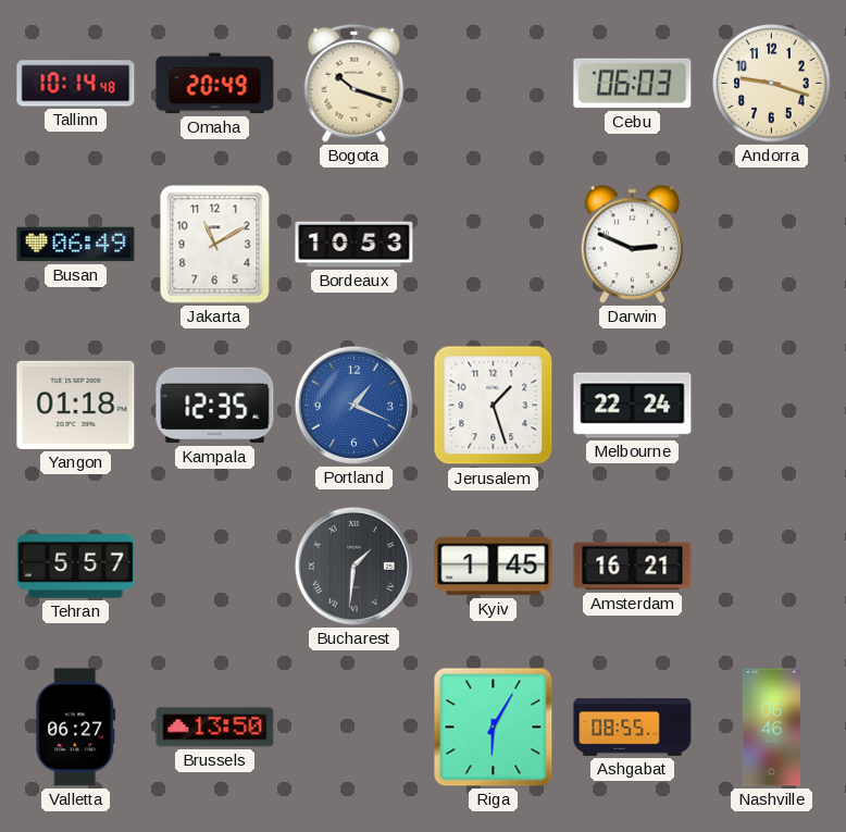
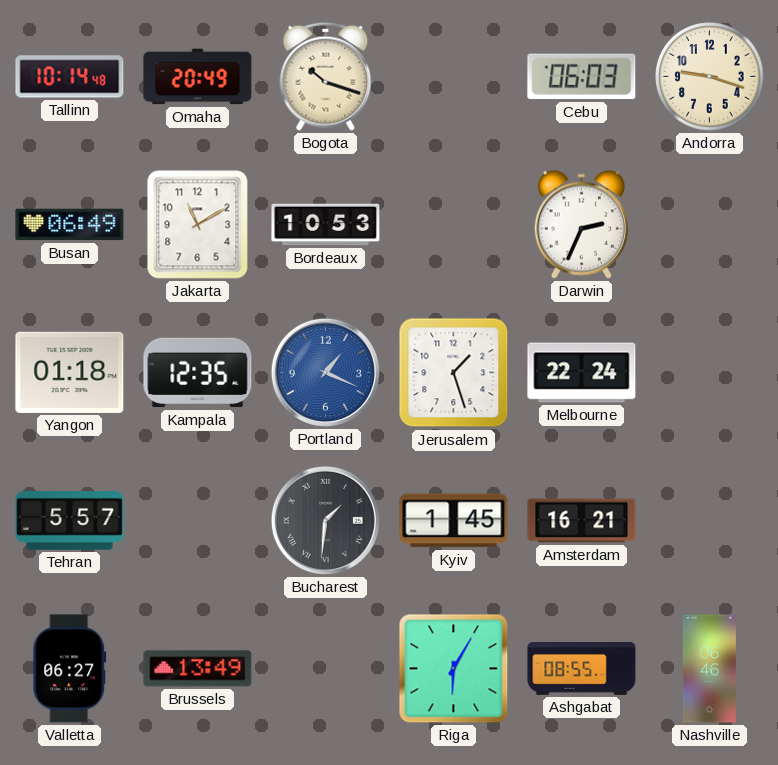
Darwin: 2:49 -> 2:34
Brussels: 13:50 -> 13:49
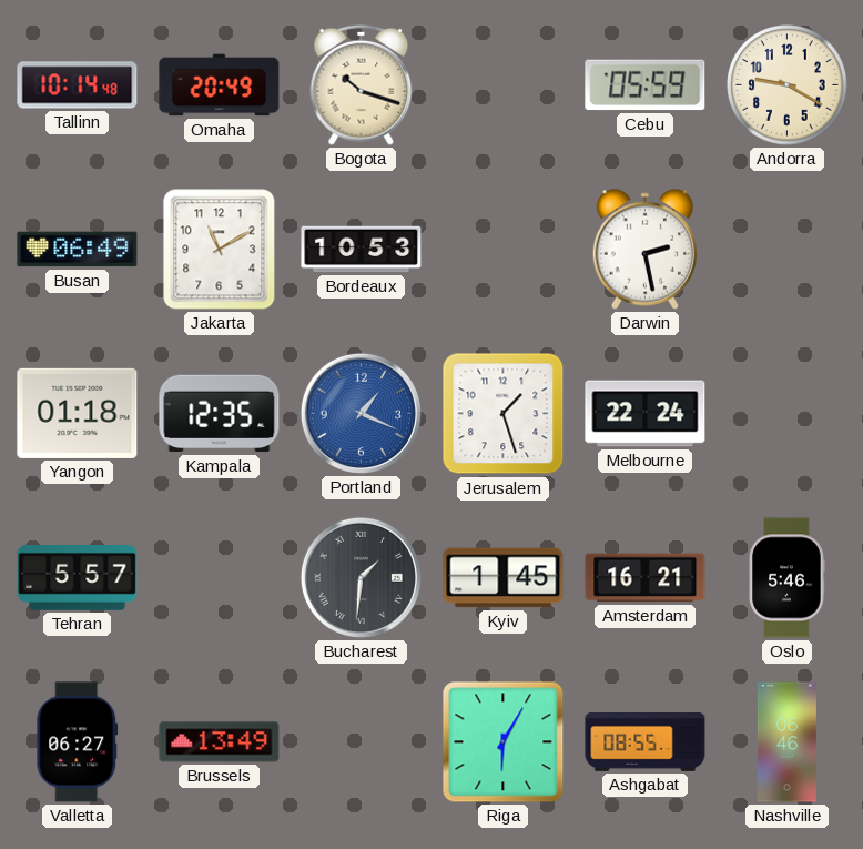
Cebu: 06:03 -> 05:59
Andorra: 9:18 -> 9:20
Darwin: 2:34 -> 2:28
Oslo: none -> 5:46
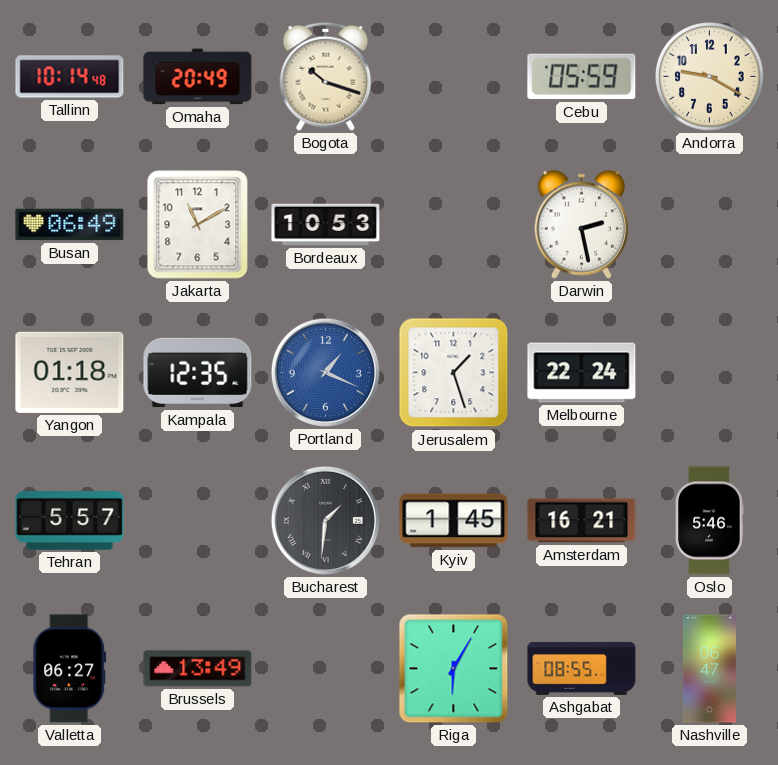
Nashville: 06:46 -> 06:47
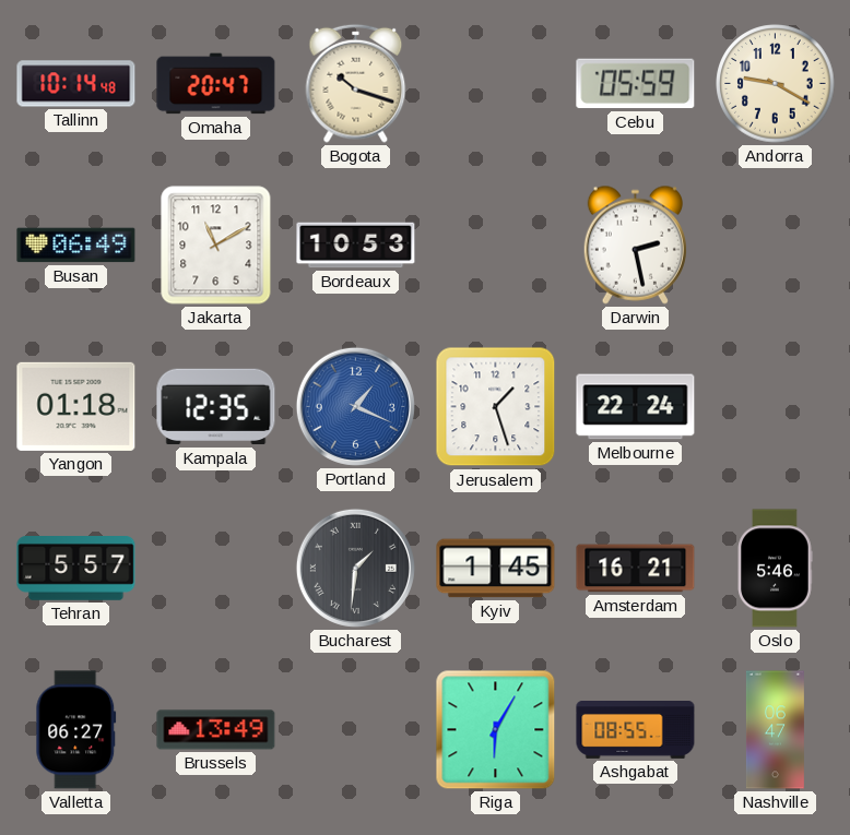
Omaha: 20:49 -> 20:47
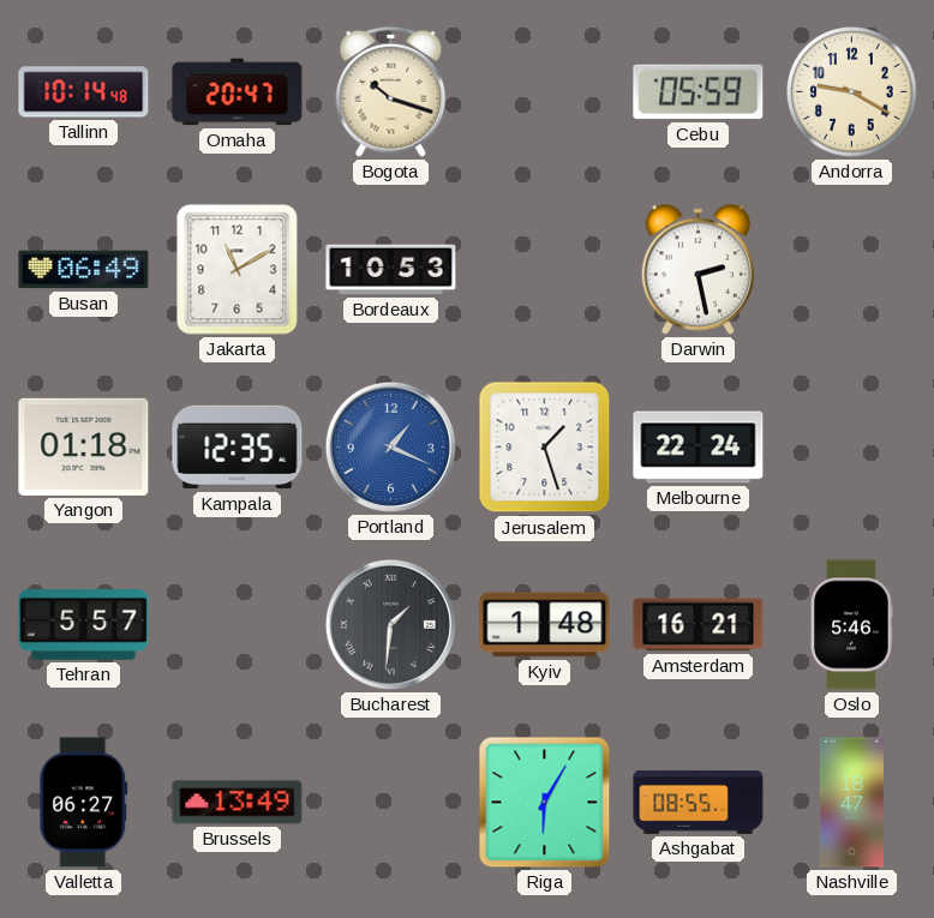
Kyiv: 1:45 -> 1:48
Nashville: 06:47 -> 18:47
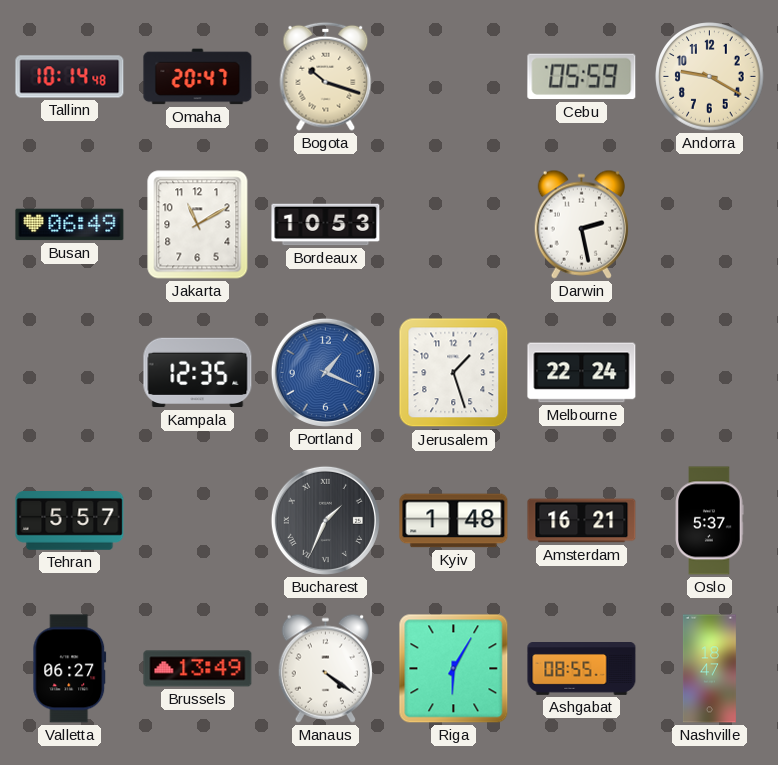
Yangon: 01:18 -> none
Bucharest: 1:31 -> 1:34
Oslo: 5:46 -> 5:37
Manaus: none -> 4:21
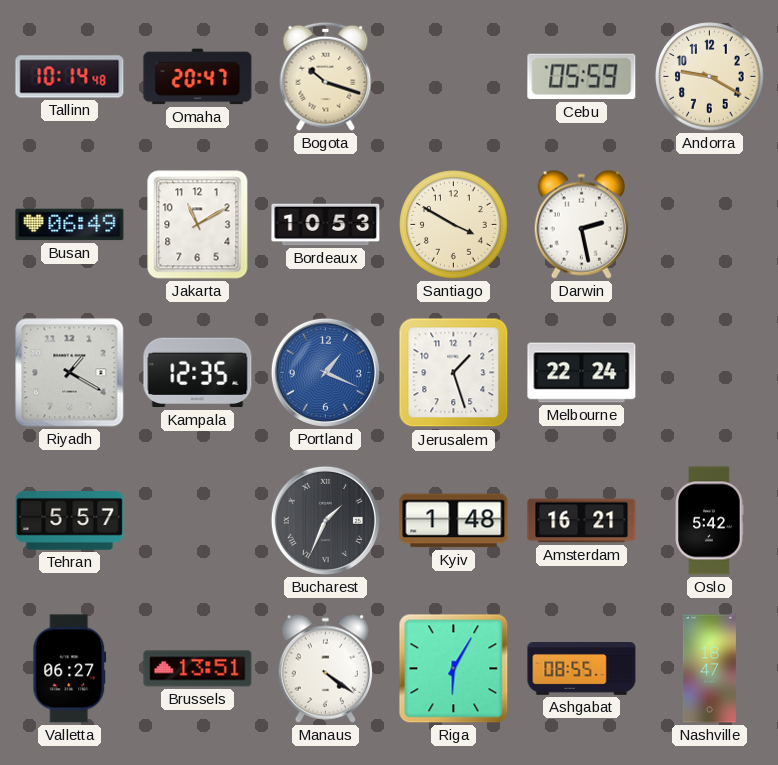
Santiago: none -> 3:50
Riyadh: none -> 1:20
Oslo: 5:37 -> 5:42
Brussels: 13:49 -> 13:51
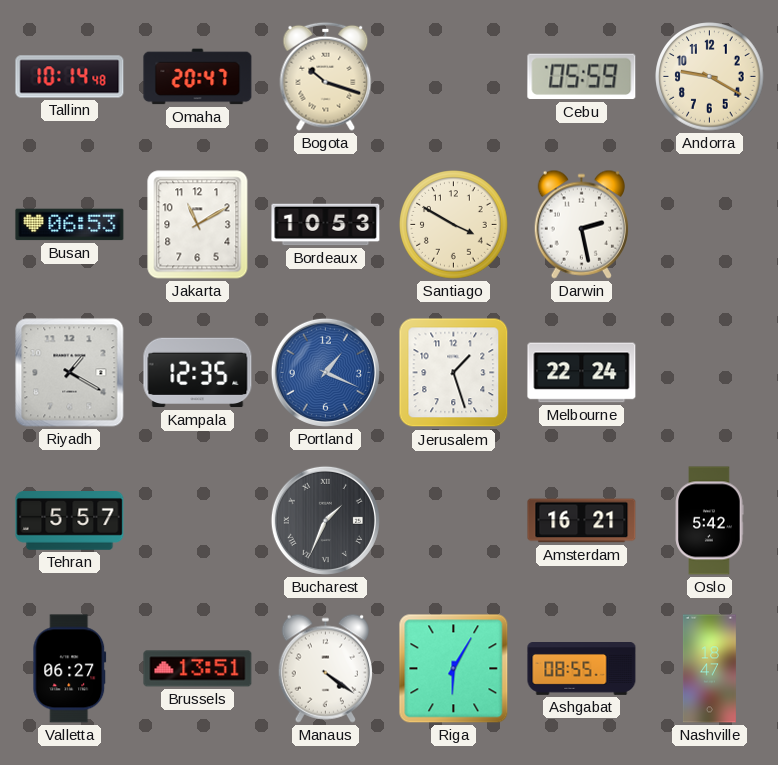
Busan: 06:49 -> 06:53
Kyiv: 1:48 -> none
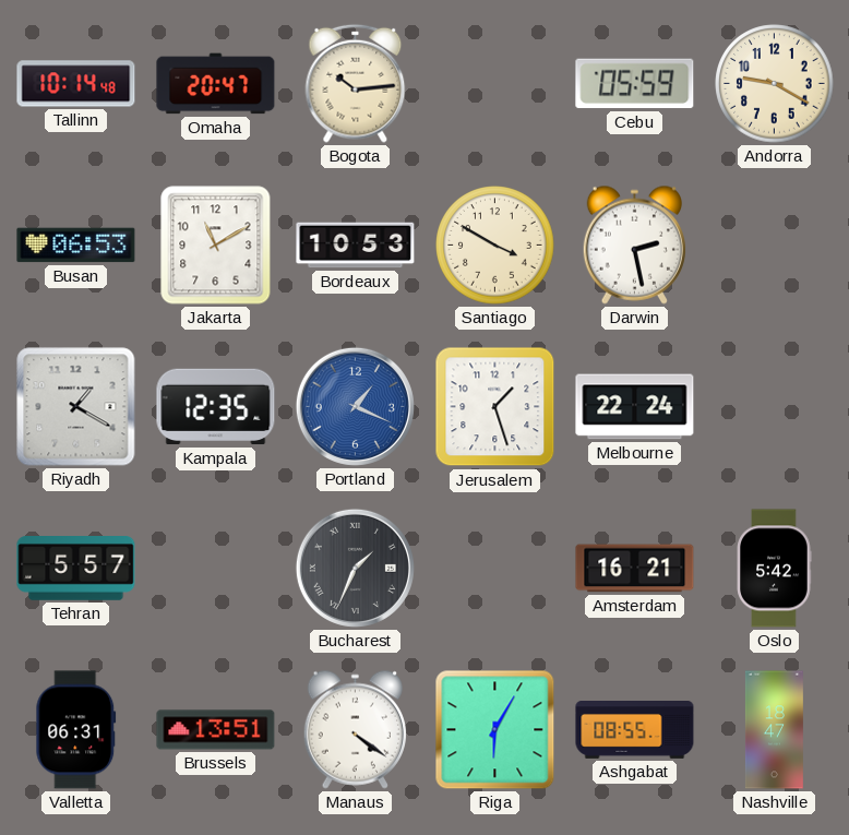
Bogota: 10:18 -> 10:14
Valletta: 06:27 -> 06:31
